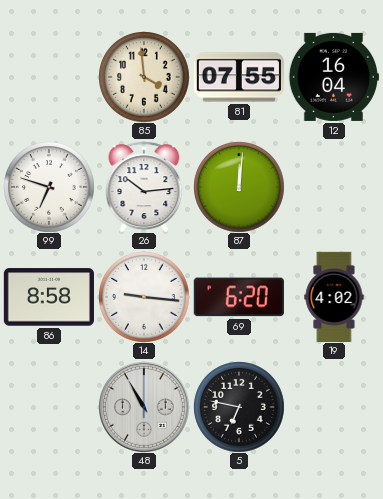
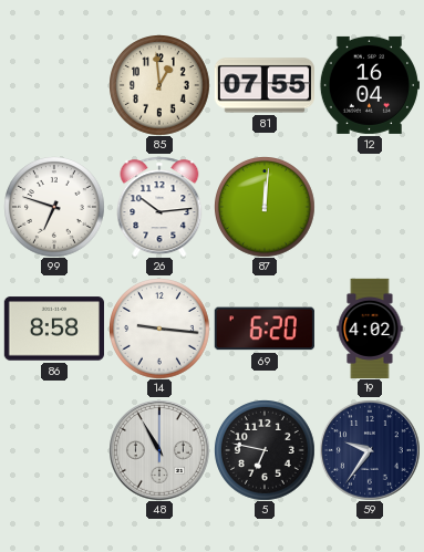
85: 3:59 -> 12:59
59: none -> 9:36
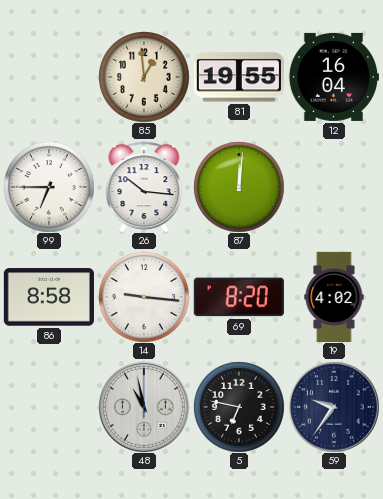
81: 07:55 -> 19:55
99: 6:48 -> 6:45
26: 10:14 -> 10:16
69: 6:20 -> 8:20
48: 10:55 -> 10:58
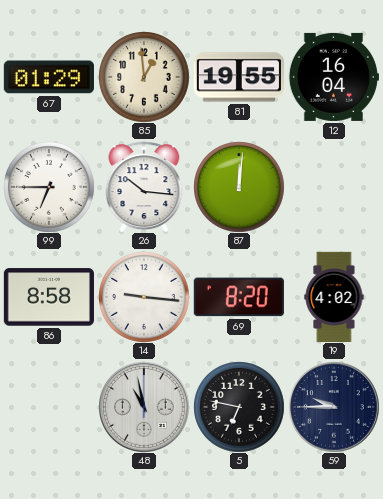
67: none -> 01:29
59: 9:36 -> 9:45
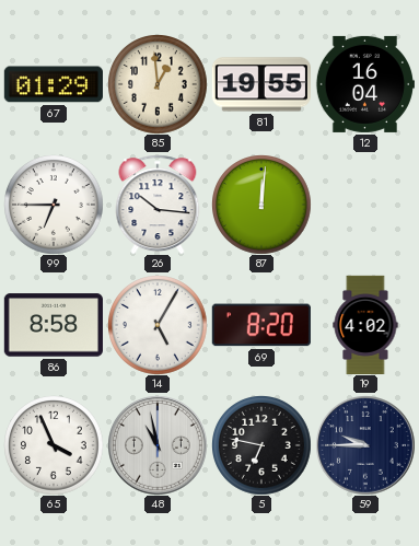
14: 9:16 -> 5:05
65: none -> 3:56
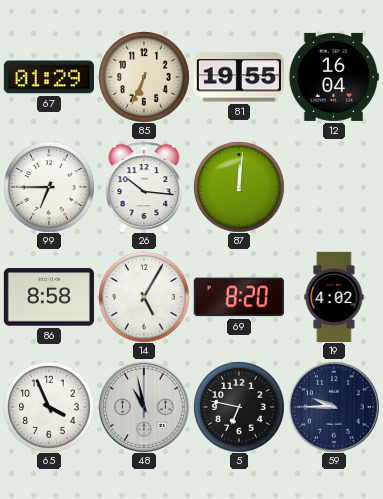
85: 12:59 -> 6:34
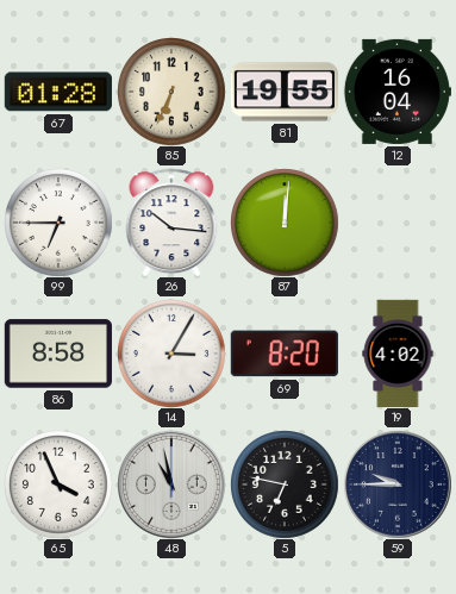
67: 01:29 -> 01:28
14: 5:05 -> 3:05
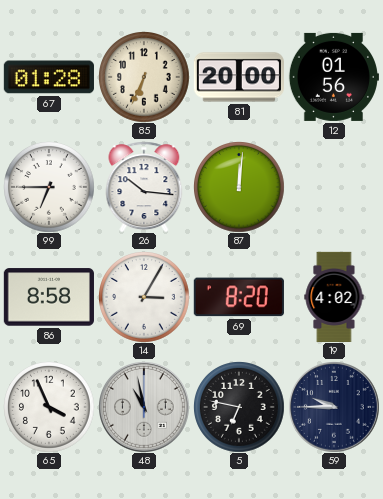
81: 19:55 -> 20:00
12: 16:04 -> 01:56
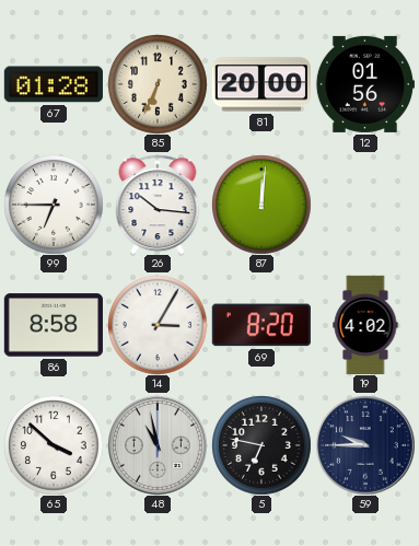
65: 3:56 -> 3:52
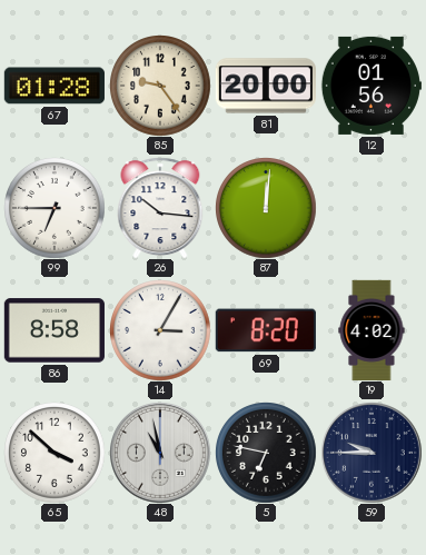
85: 6:34 -> 9:24
